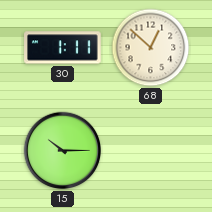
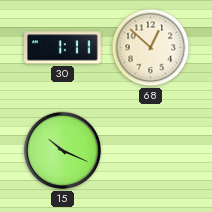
15: 10:15 -> 10:19
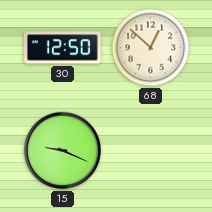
30: 1:11 -> 12:50
15: 10:19 -> 9:19
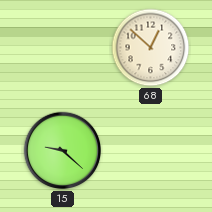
30: 12:50 -> none
15: 9:19 -> 9:22
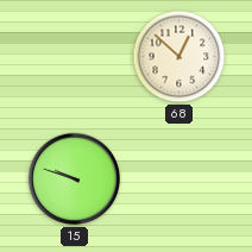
15: 9:22 -> 9:48
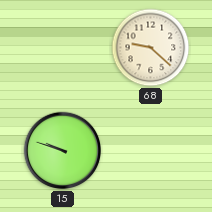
68: 12:52 -> 9:22
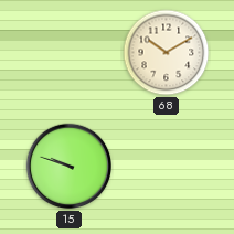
68: 9:22 -> 10:10
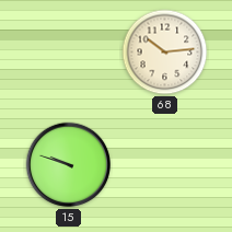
68: 10:10 -> 10:14
